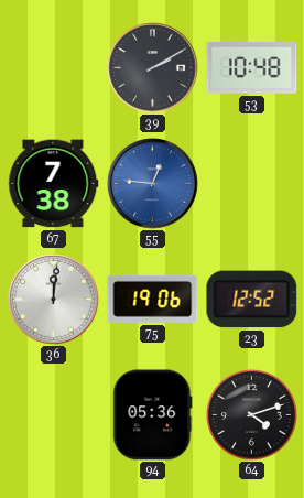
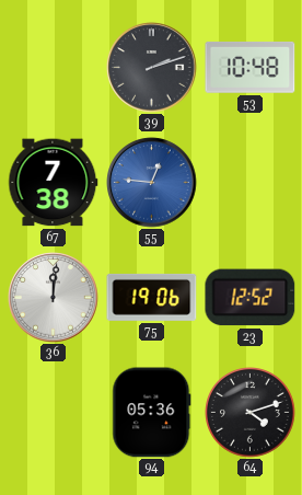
39: 2:10 -> 2:12
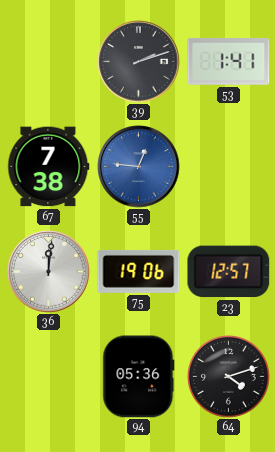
53: 10:48 -> 1:41
23: 12:52 -> 12:57
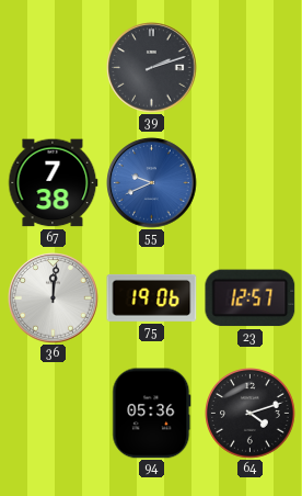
53: 1:41 -> none
55: 12:46 -> 9:41
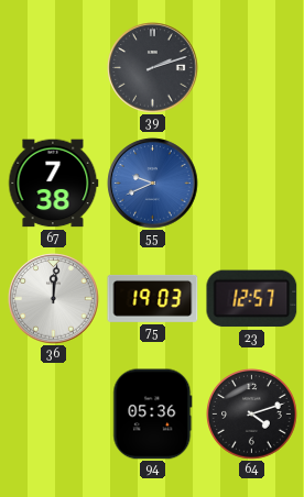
75: 19:06 -> 19:03
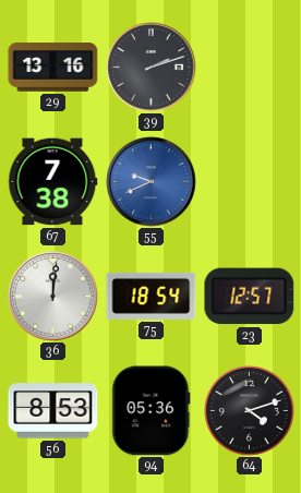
29: none -> 13:16
75: 19:03 -> 18:54
56: none -> 8:53
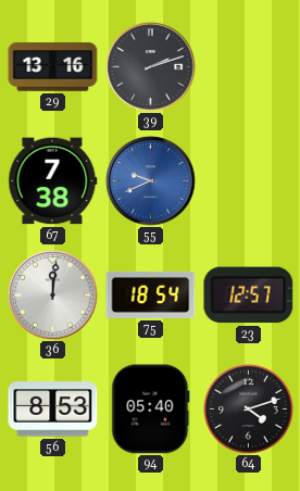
94: 05:36 -> 05:40
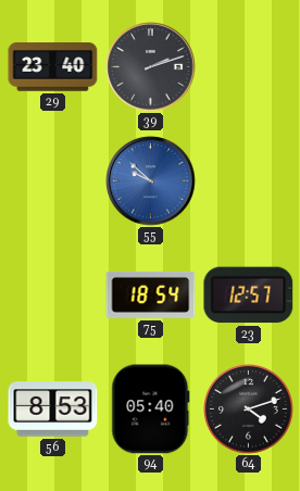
29: 13:16 -> 23:40
67: 7:38 -> none
55: 9:41 -> 9:52
36: 12:01 -> none
